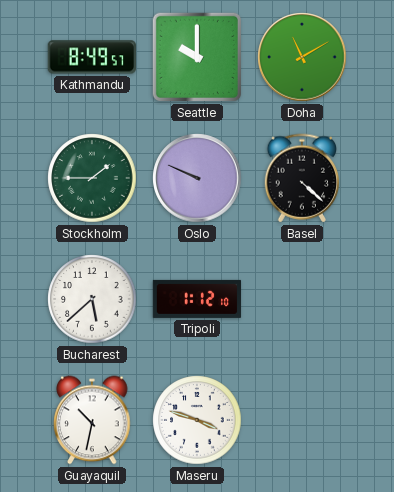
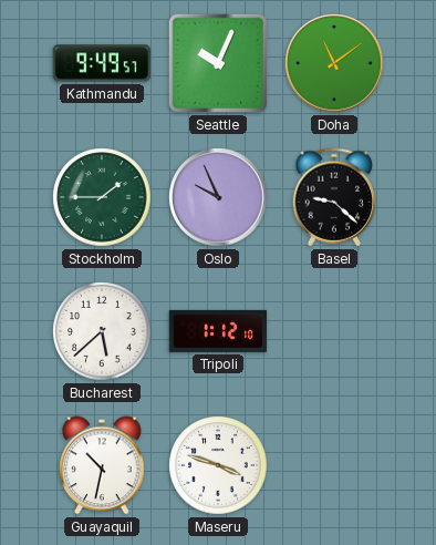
Kathmandu: 8:49 -> 9:49
Seattle: 10:00 -> 10:04
Doha: 11:10 -> 11:09
Oslo: 9:49 -> 9:56
Basel: 4:22 -> 9:22
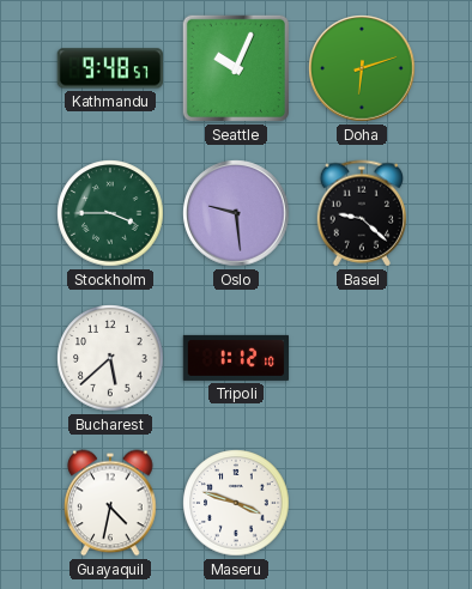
Kathmandu: 9:49 -> 9:48
Doha: 11:09 -> 6:12
Stockholm: 1:45 -> 3:45
Oslo: 9:56 -> 9:29
Guayaquil: 10:32 -> 4:32
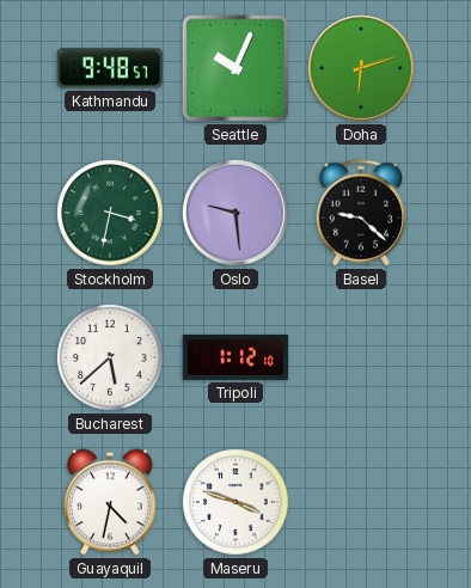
Stockholm: 3:45 -> 3:32
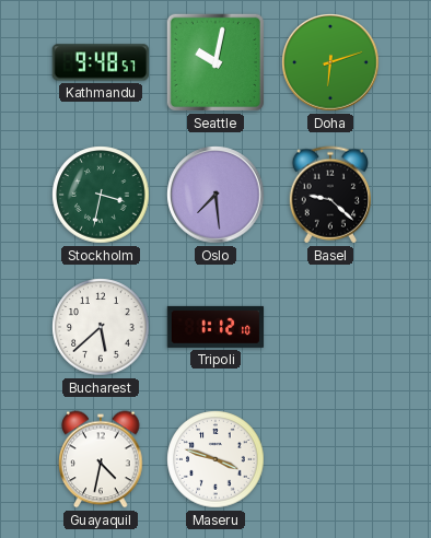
Seattle: 10:04 -> 10:02
Oslo: 9:29 -> 7:29
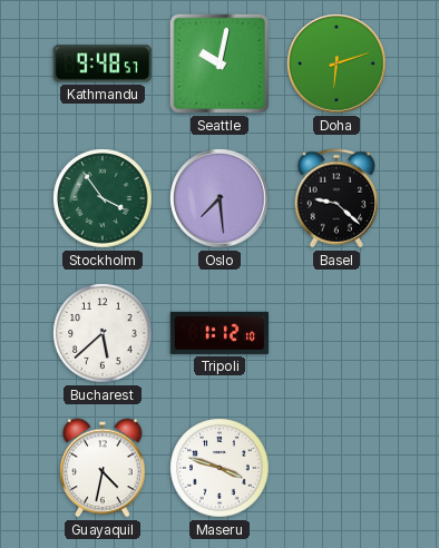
Stockholm: 3:32 -> 3:54
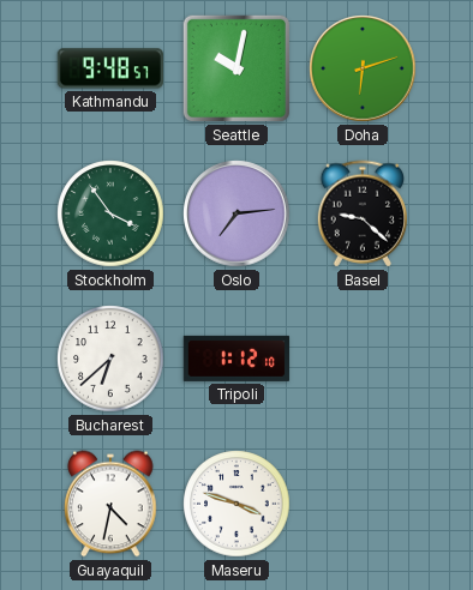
Oslo: 7:29 -> 7:14
Bucharest: 5:38 -> 6:38
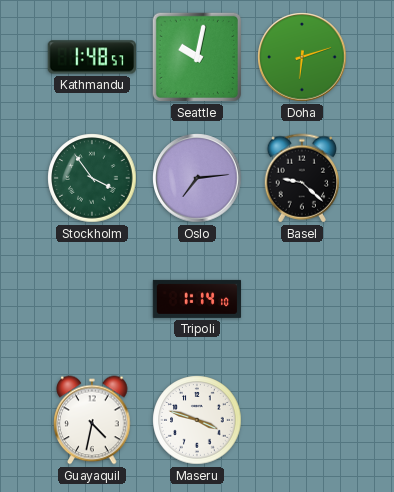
Kathmandu: 9:48 -> 1:48
Bucharest: 6:38 -> none
Tripoli: 1:12 -> 1:14
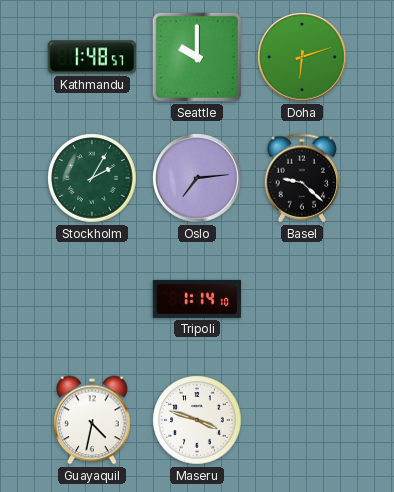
Seattle: 10:02 -> 10:00
Stockholm: 3:54 -> 2:05
